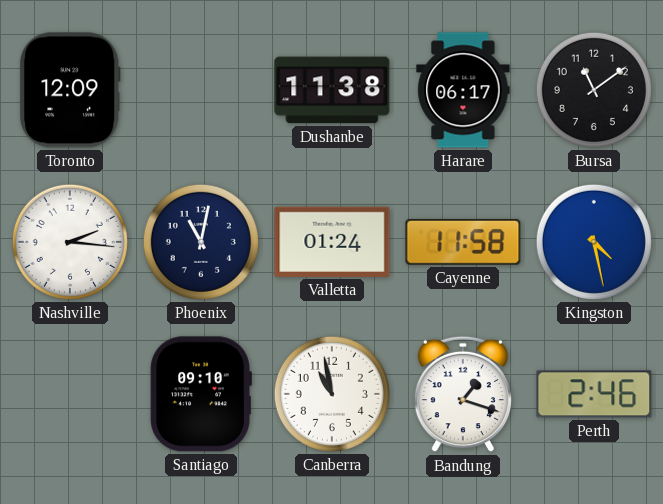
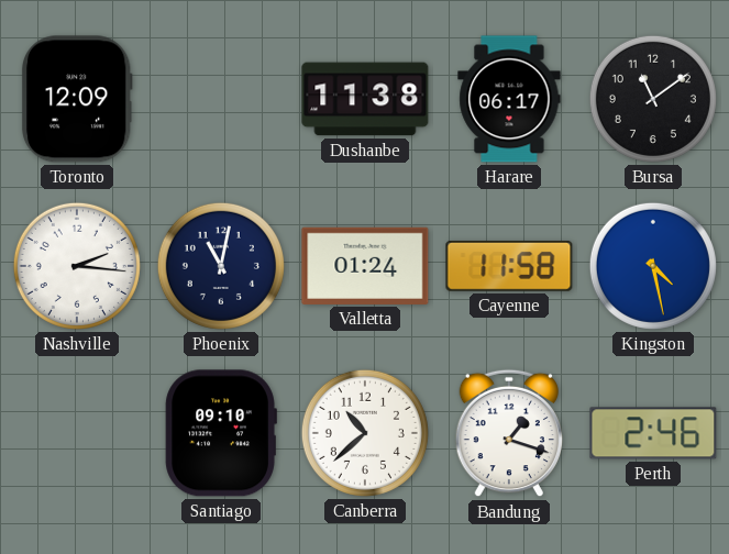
Canberra: 10:58 -> 10:38
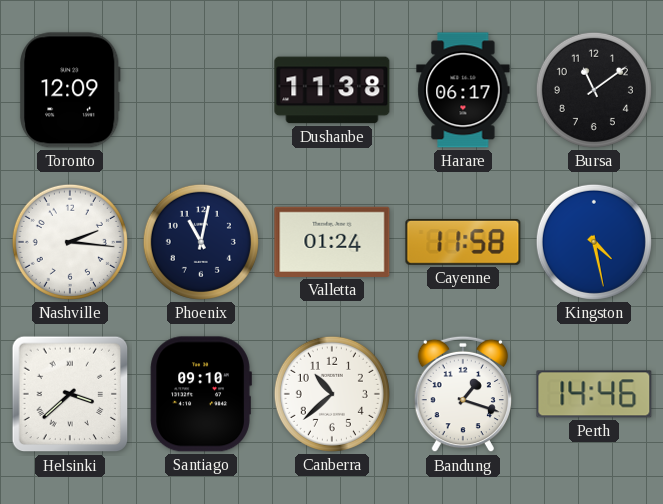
Helsinki: none -> 3:38
Perth: 2:46 -> 14:46
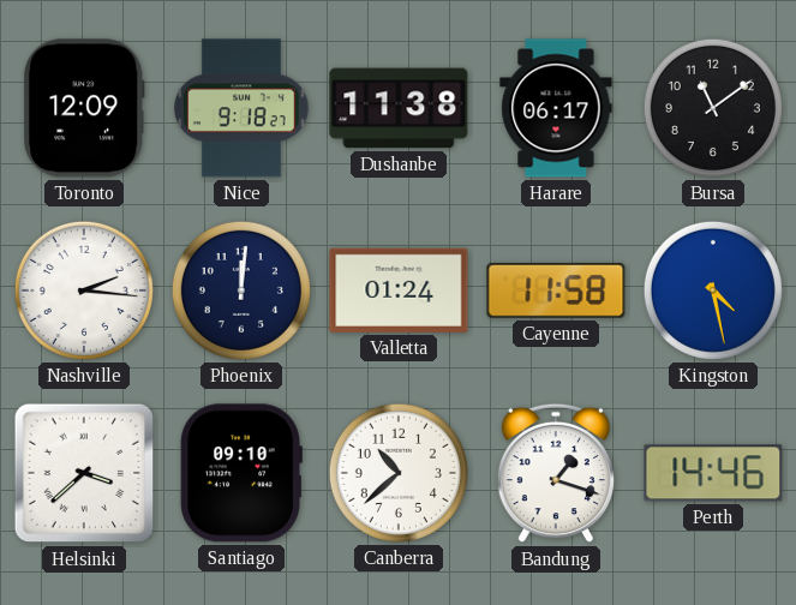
Nice: none -> 9:18
Phoenix: 11:02 -> 12:01
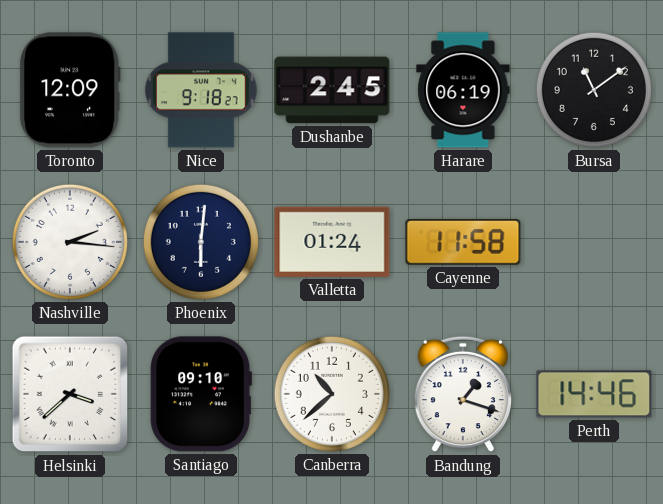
Dushanbe: 11:38 -> 2:45
Harare: 06:17 -> 06:19
Phoenix: 12:01 -> 6:01
Kingston: 4:28 -> none
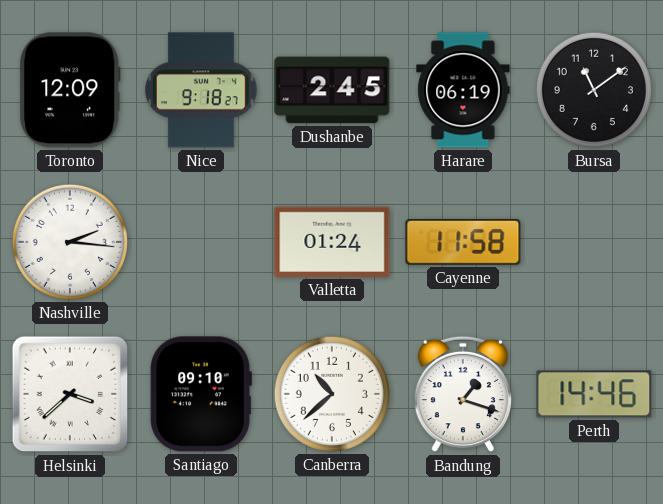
Phoenix: 6:01 -> none
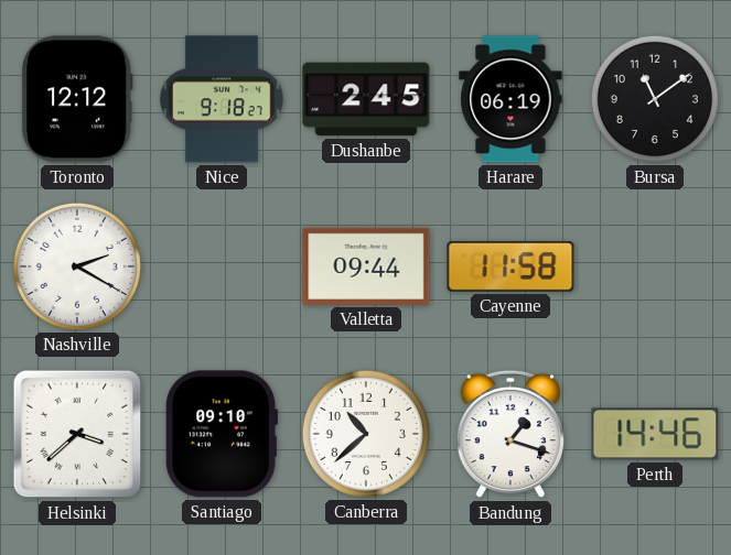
Toronto: 12:09 -> 12:12
Nashville: 2:16 -> 2:20
Valletta: 01:24 -> 09:44
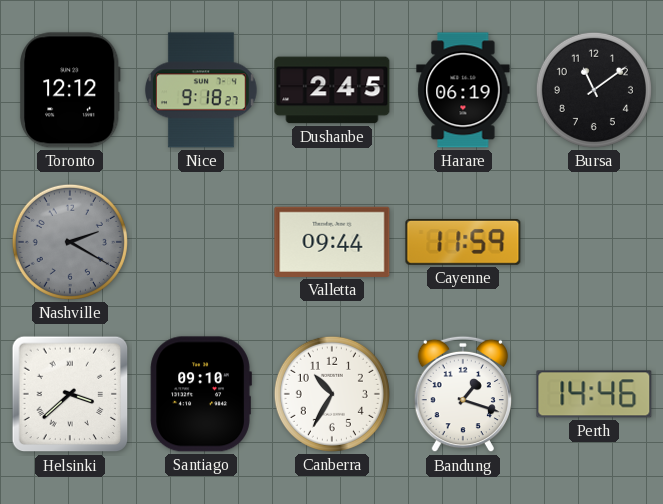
Nashville dial: white -> grey
Cayenne: 11:58 -> 11:59
Canberra: 10:38 -> 10:35
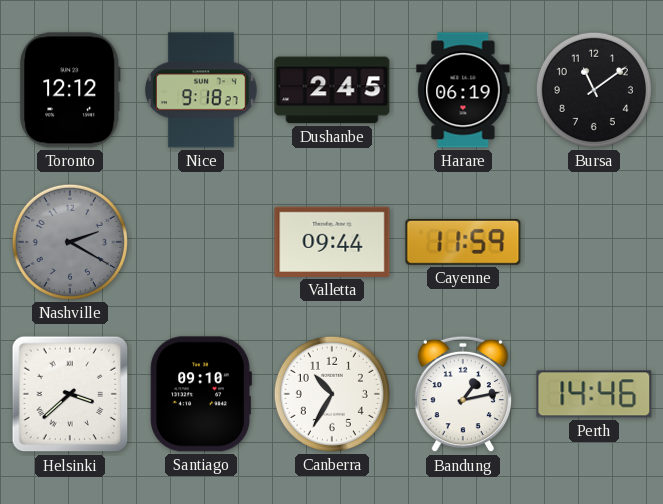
Bandung: 1:18 -> 1:13
